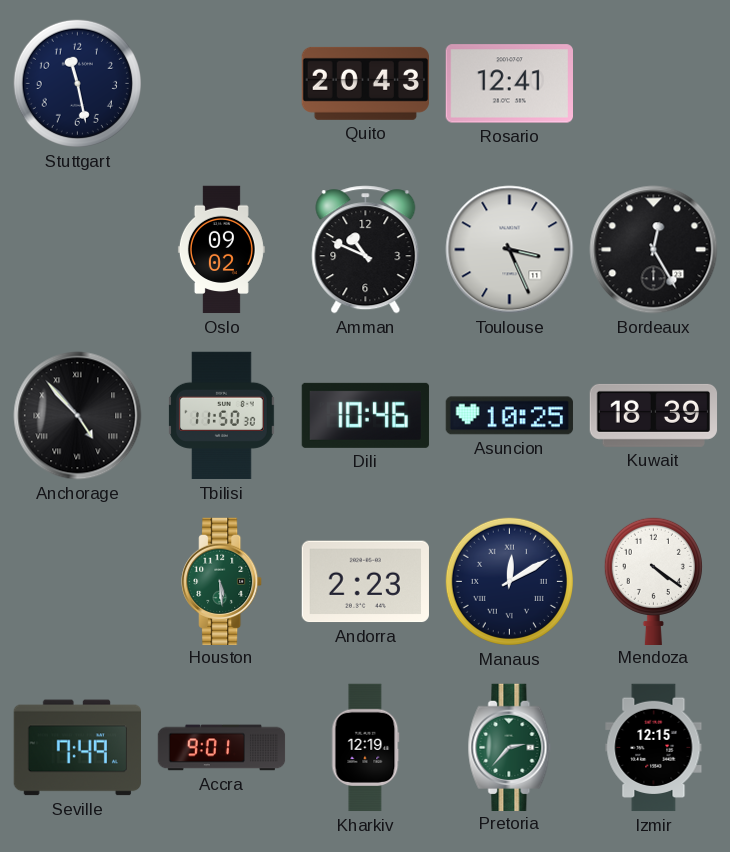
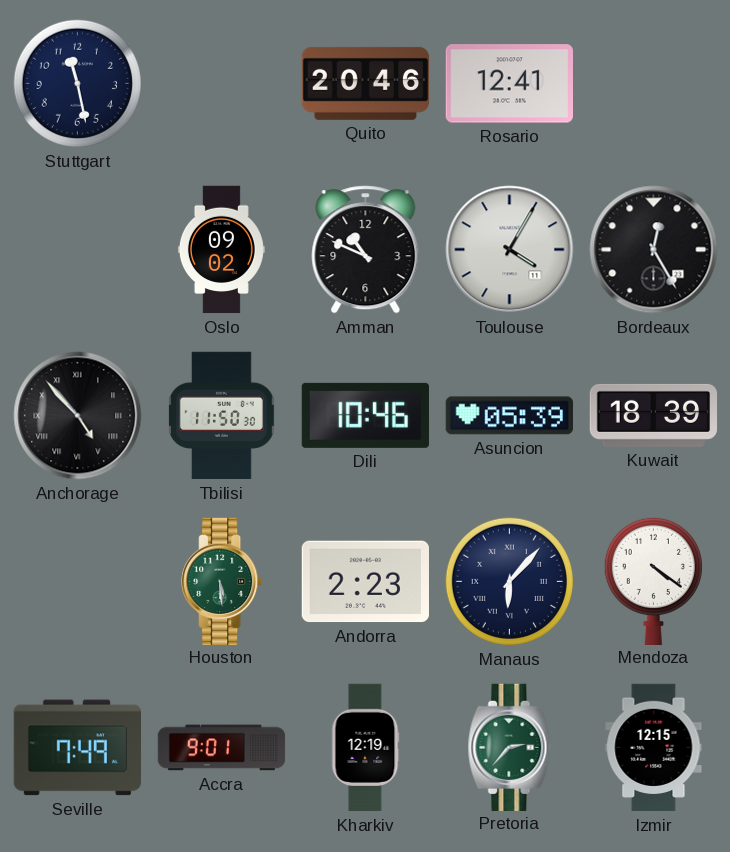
Quito: 20:43 -> 20:46
Toulouse: 3:26 -> 4:05
Asuncion: 10:25 -> 05:39
Manaus: 12:10 -> 6:07
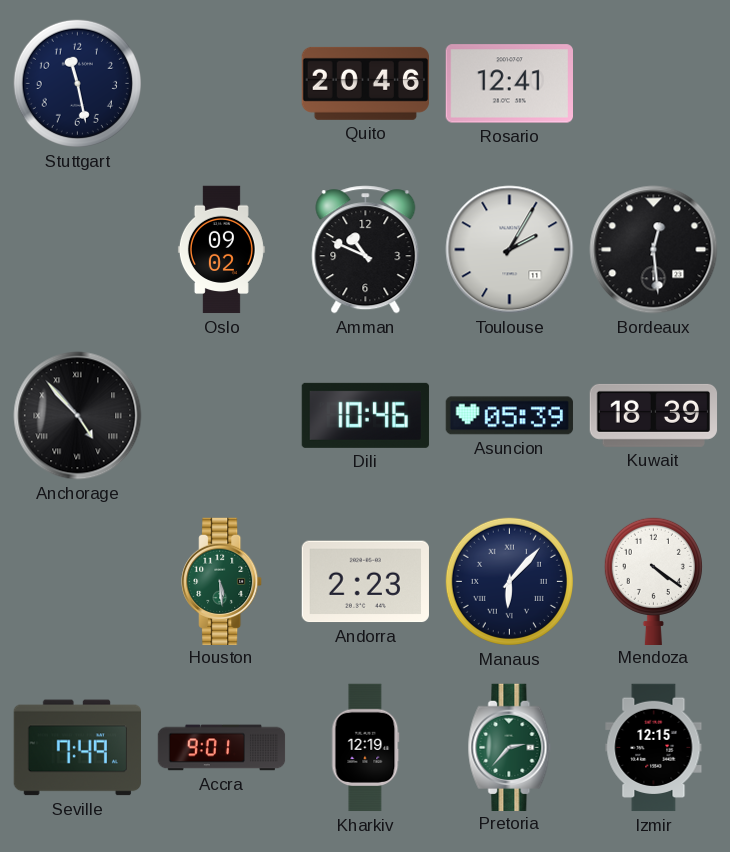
Toulouse: 4:05 -> 2:05
Bordeaux: 12:25 -> 12:29
Tbilisi: 11:50 -> none
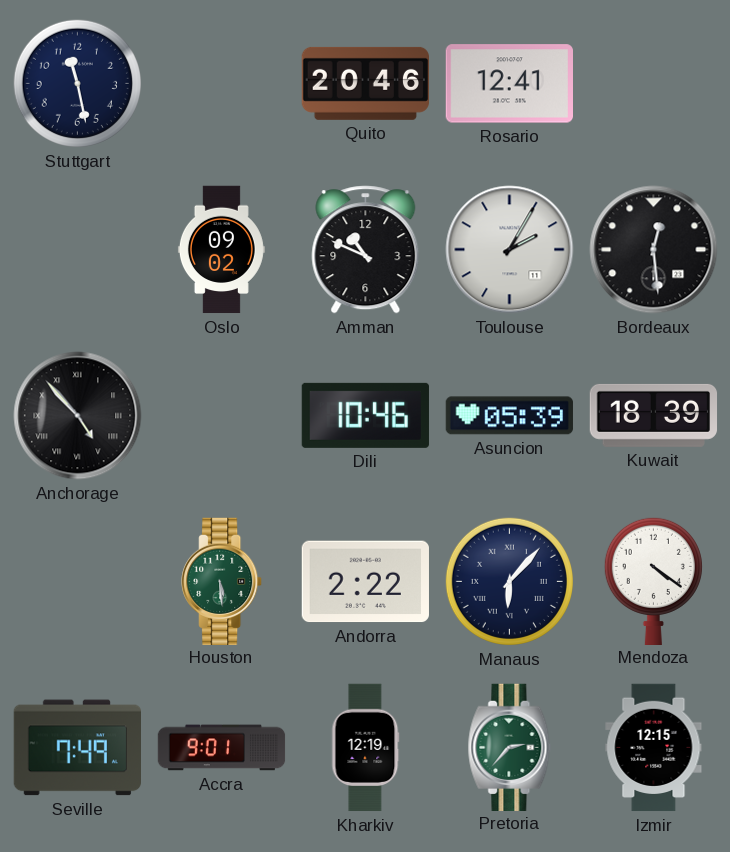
Andorra: 2:23 -> 2:22
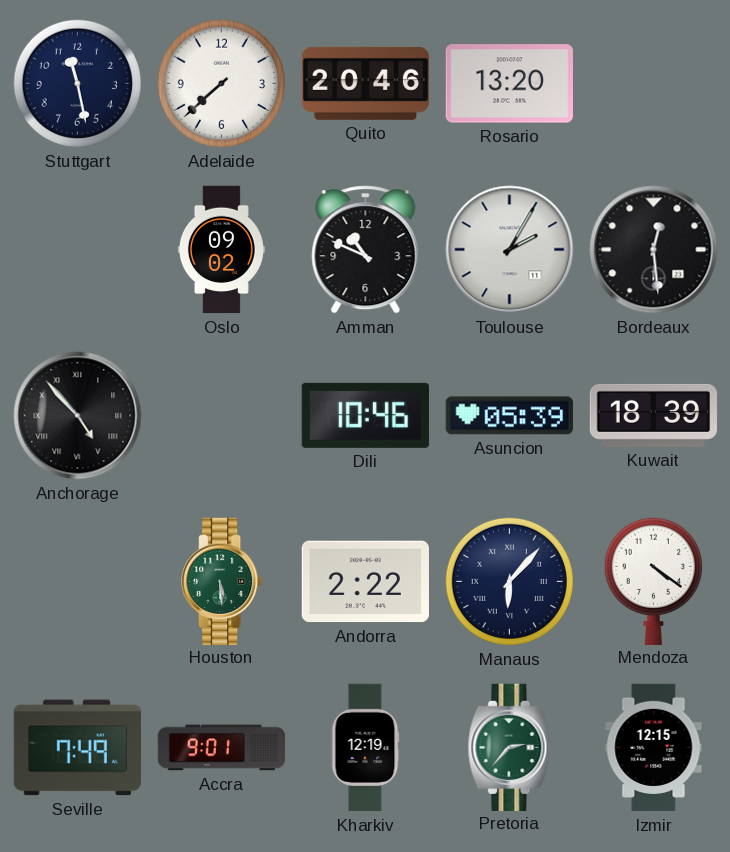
Adelaide: none -> 7:38
Rosario: 12:41 -> 13:20
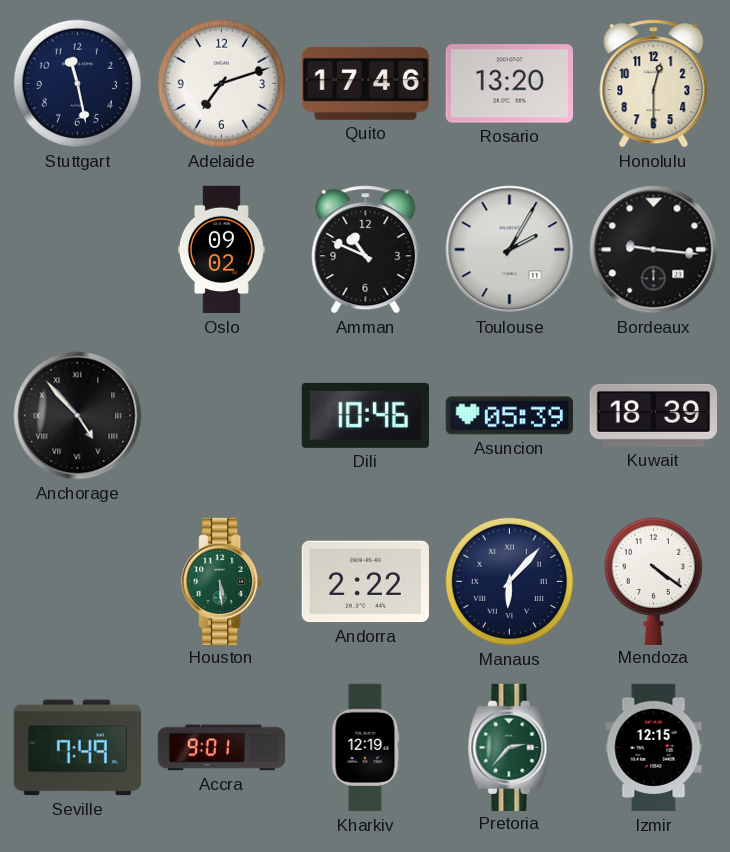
Adelaide: 7:38 -> 7:12
Quito: 20:46 -> 17:46
Honolulu: none -> 12:30
Bordeaux: 12:29 -> 9:16
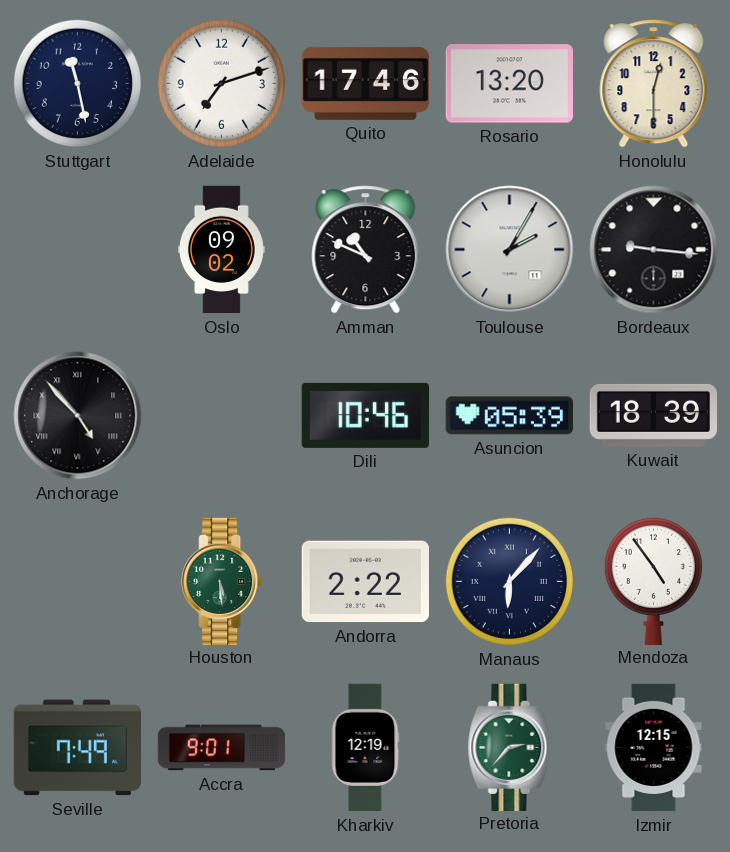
Mendoza: 4:21 -> 4:54
